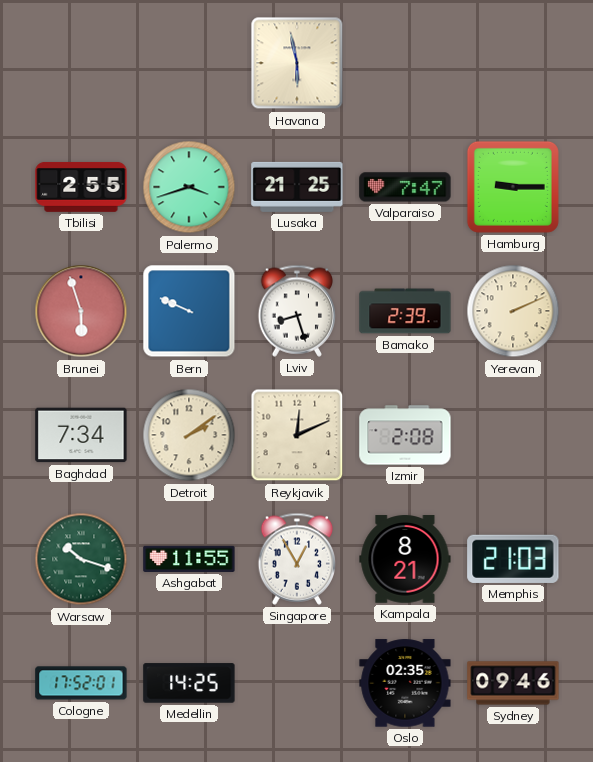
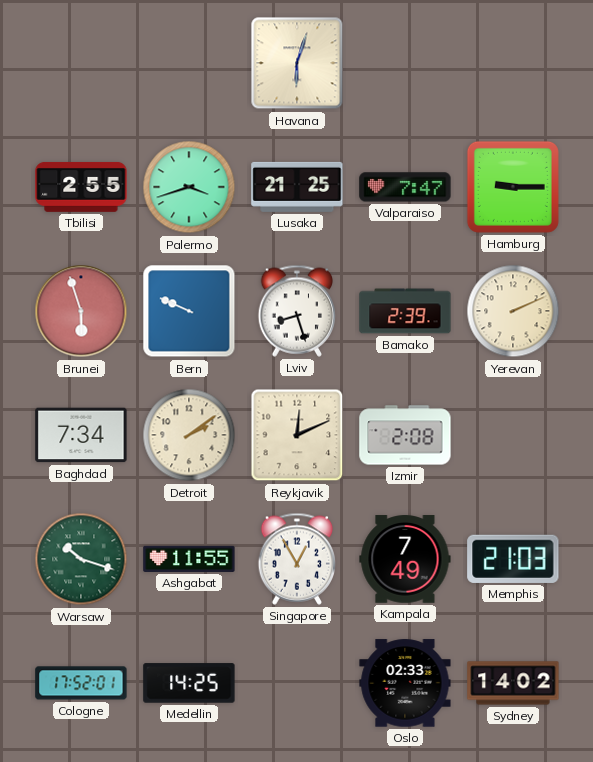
Havana: 5:58 -> 6:03
Kampala: 8:21 -> 7:49
Oslo: 02:35 -> 02:33
Sydney: 09:46 -> 14:02
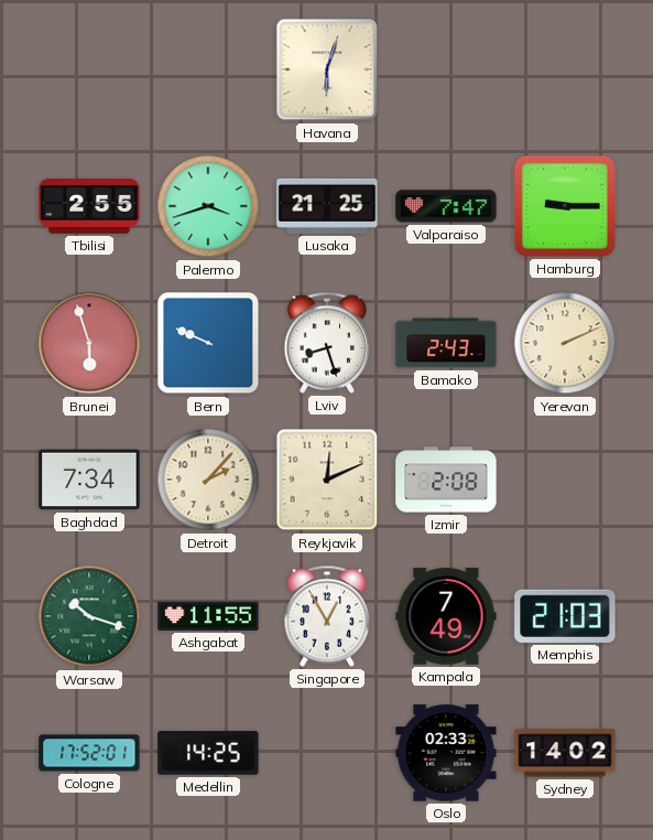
Bamako: 2:39 -> 2:43
Detroit: 2:09 -> 2:07
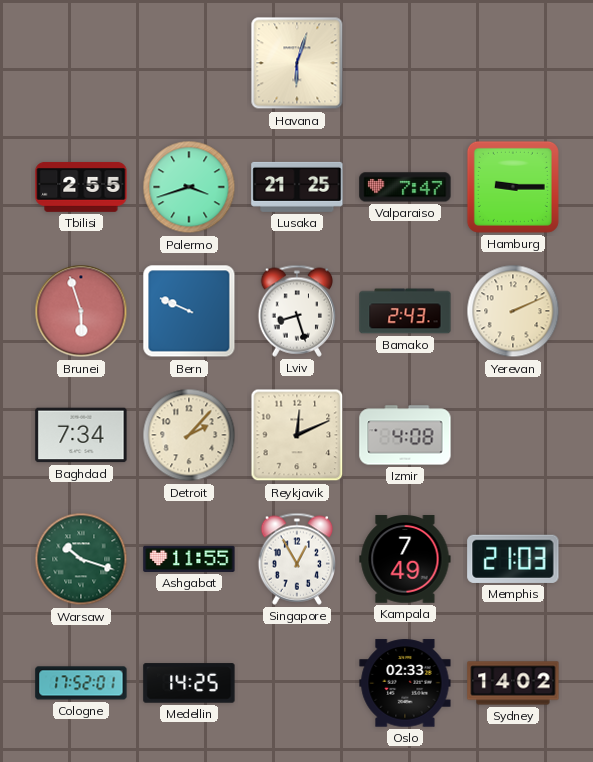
Izmir: 2:08 -> 4:08
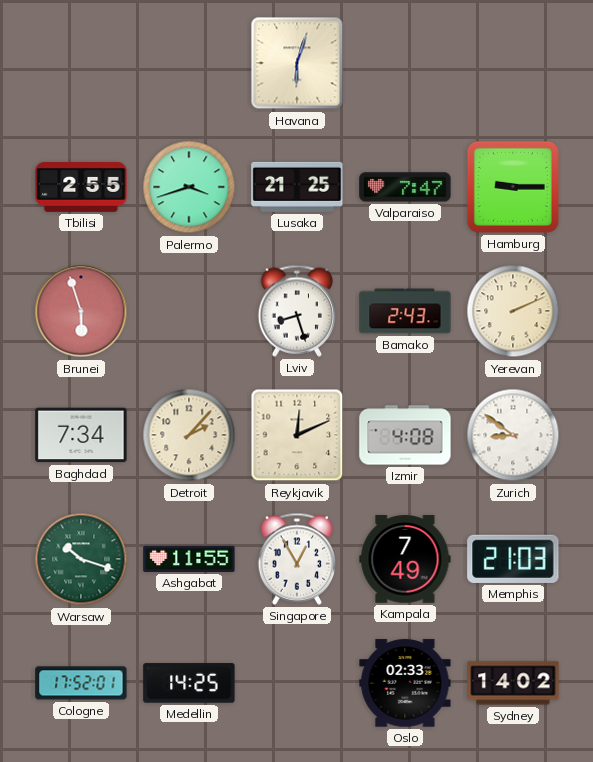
Bern: 9:49 -> none
Zurich: none -> 8:51
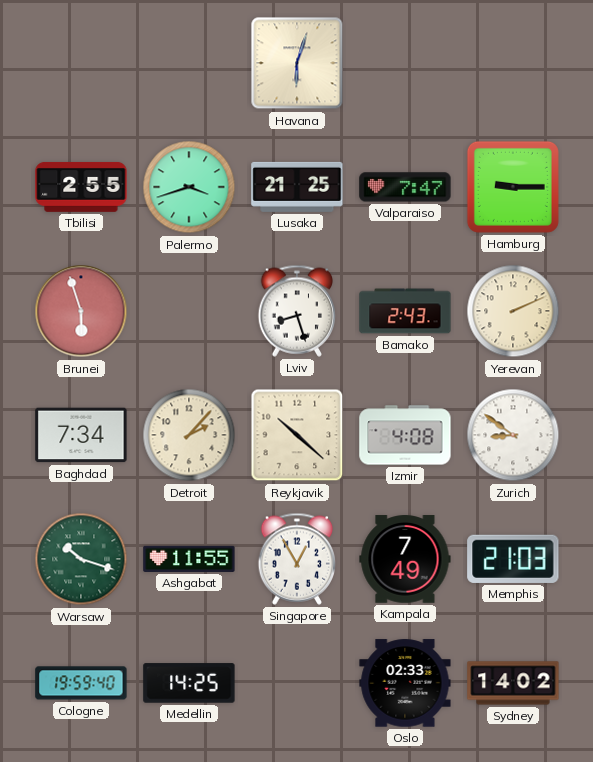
Reykjavik: 12:11 -> 10:22
Cologne: 17:52 -> 19:59
